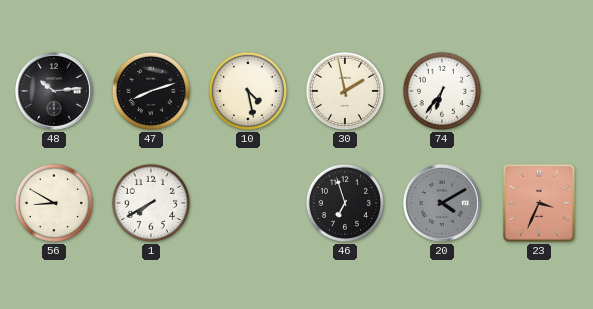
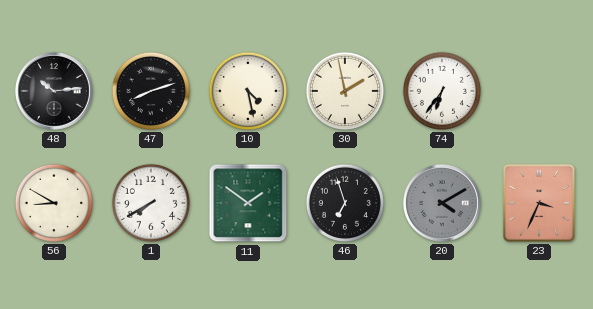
11: none -> 1:51
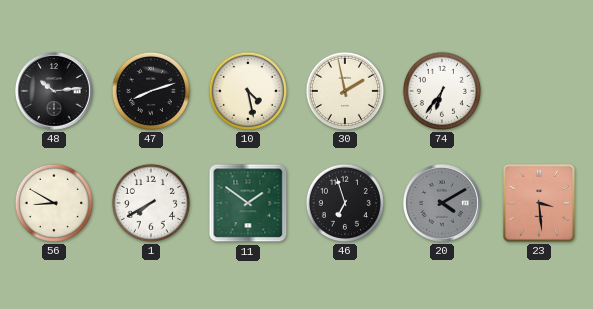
23: 3:34 -> 3:29
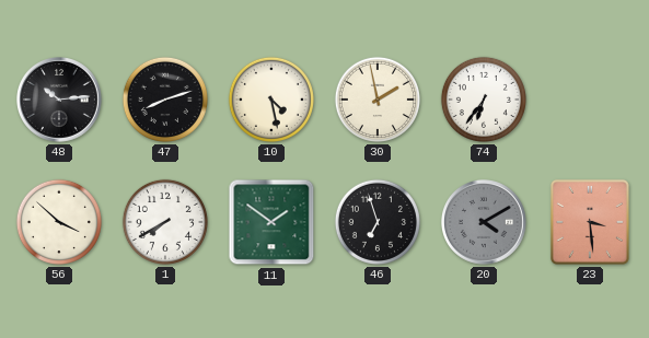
56: 8:50 -> 3:52
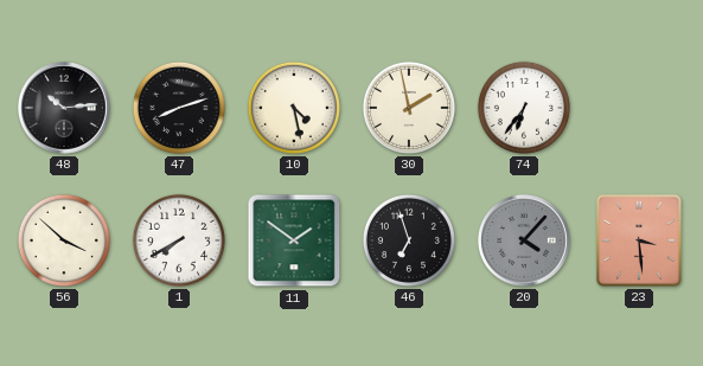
20: 4:10 -> 4:07
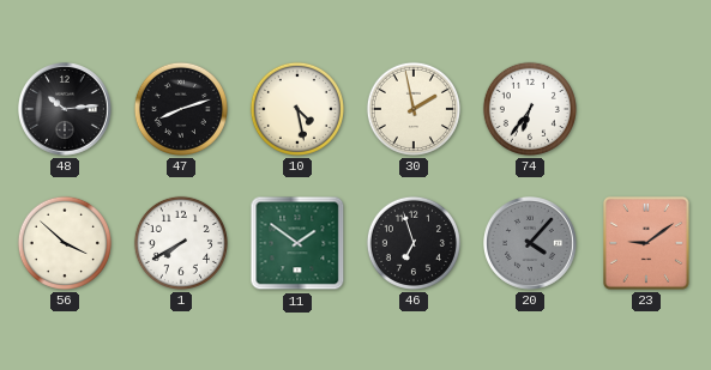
23: 3:29 -> 9:09
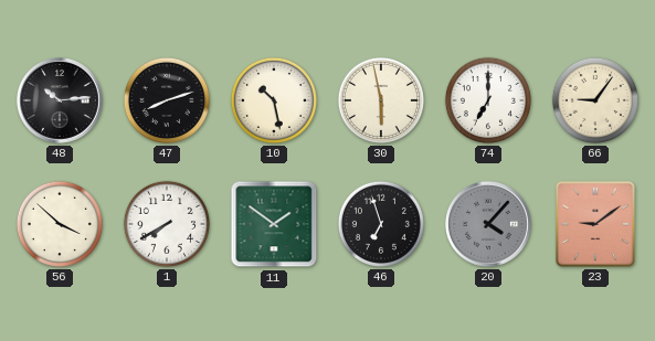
10: 4:28 -> 10:28
30: 1:58 -> 5:58
74: 6:36 -> 7:00
66: none -> 9:06
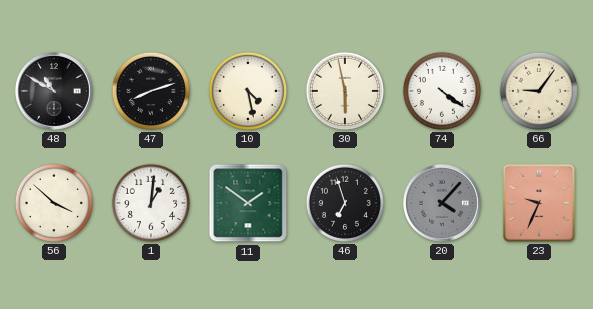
48: 10:14 -> 10:50
10: 10:28 -> 4:28
74: 7:00 -> 4:21
1: 7:40 -> 1:01
23: 9:09 -> 9:34
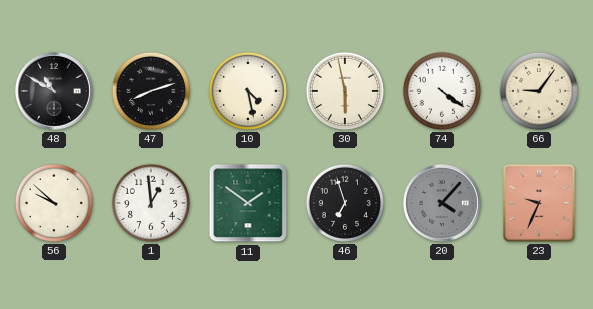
56: 3:52 -> 9:52
1: 1:01 -> 12:59
